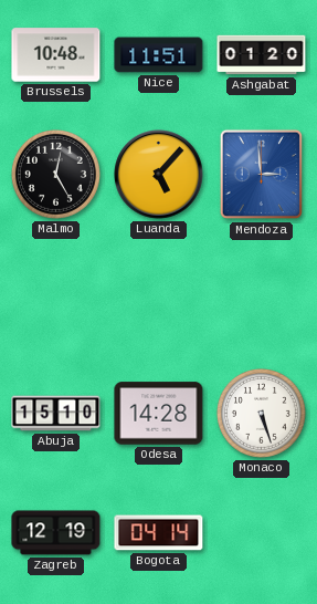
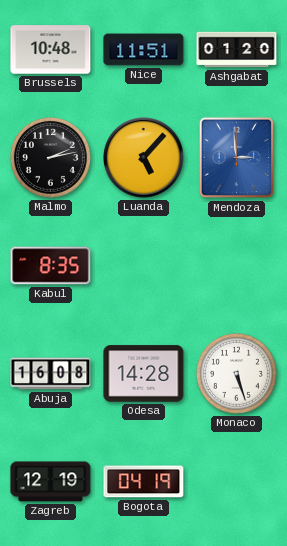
Malmo: 12:25 -> 2:13
Kabul: none -> 8:35
Abuja: 15:10 -> 16:08
Bogota: 04:14 -> 04:19
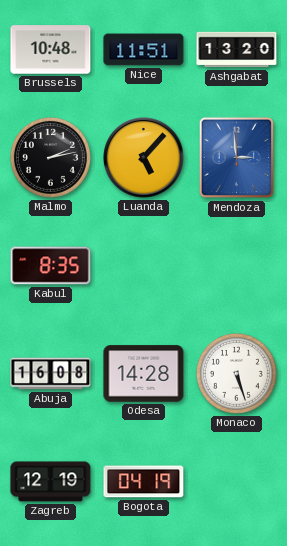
Ashgabat: 01:20 -> 13:20
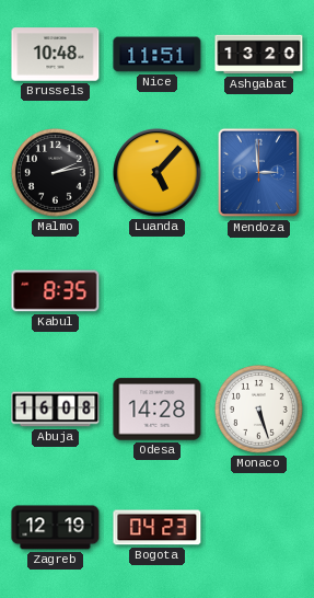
Bogota: 04:19 -> 04:23
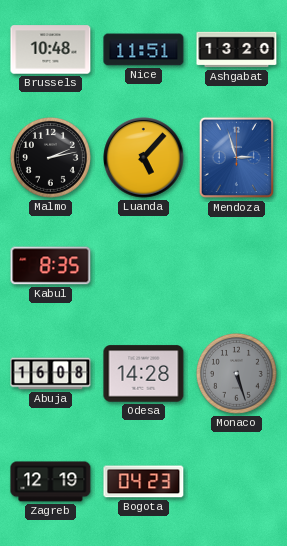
Mendoza: 2:59 -> 2:57
Monaco dial: white -> grey
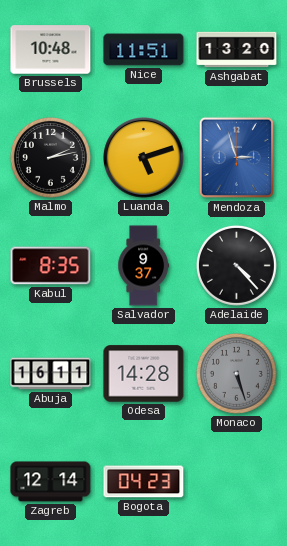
Luanda: 5:07 -> 5:12
Salvador: none -> 9:37
Adelaide: none -> 4:23
Abuja: 16:08 -> 16:11
Zagreb: 12:19 -> 12:14
